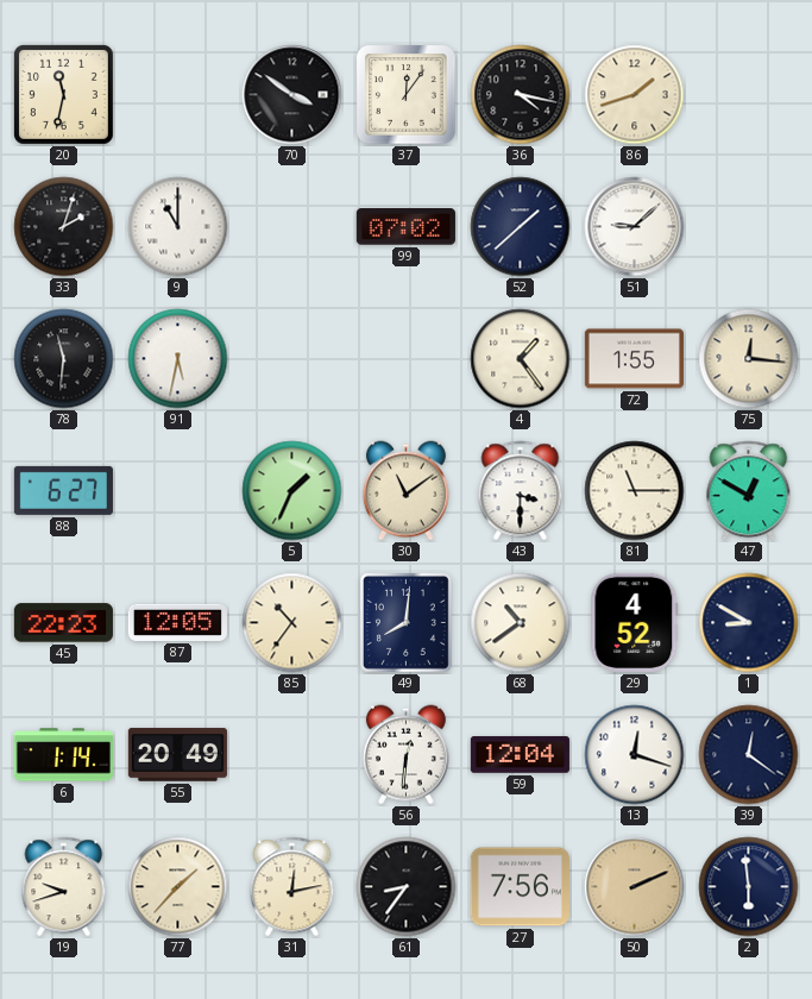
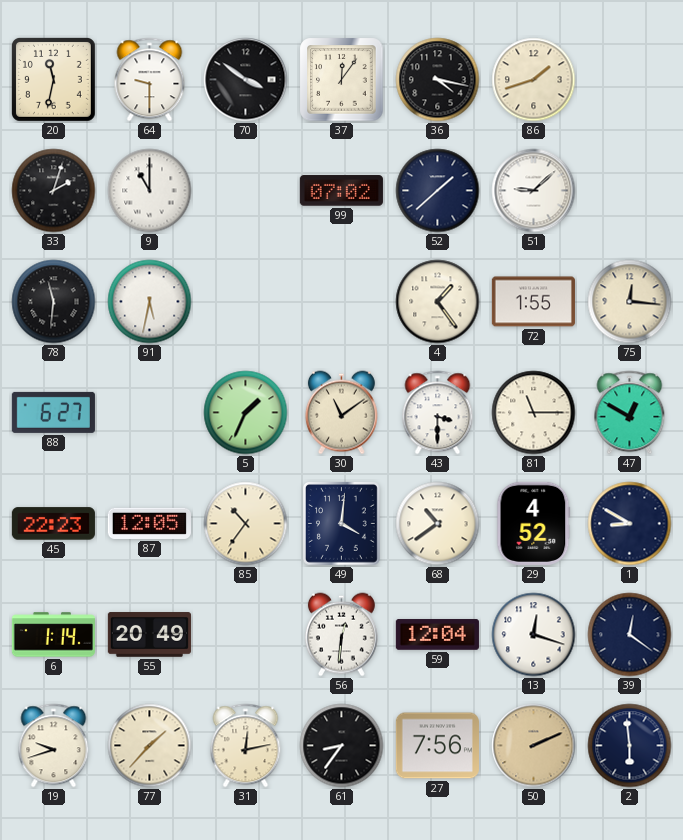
64: none -> 9:30
49: 8:01 -> 4:01
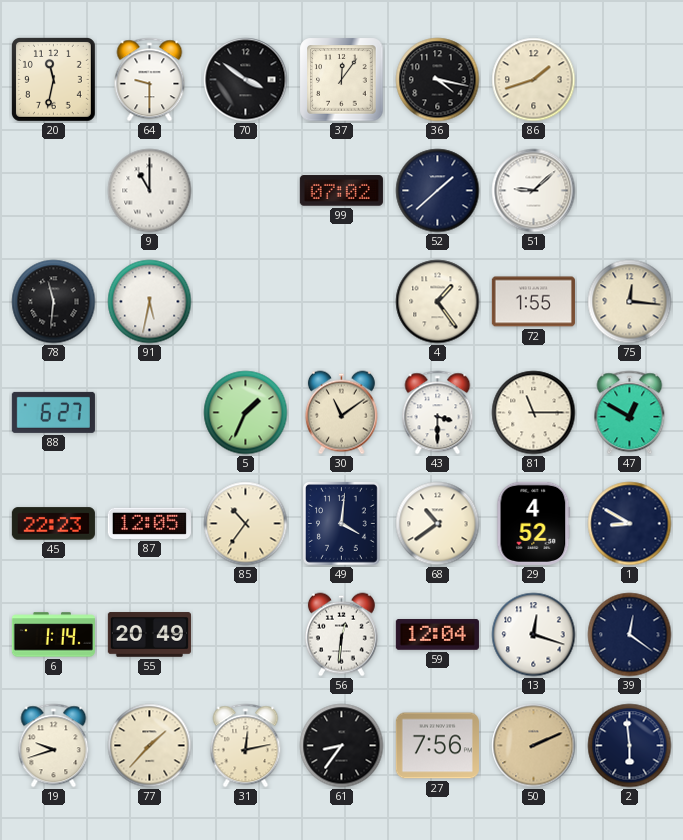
33: 2:03 -> none
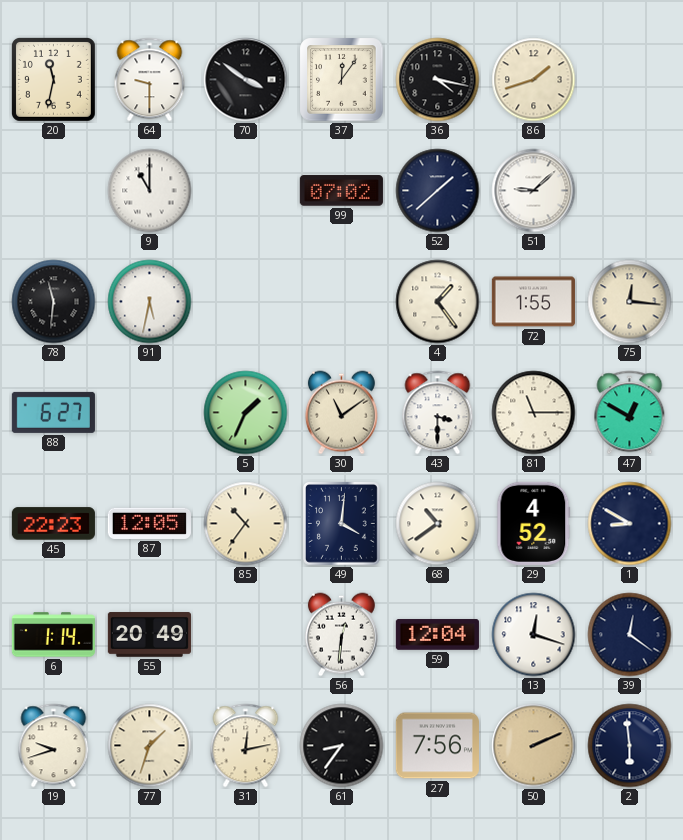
77: 1:37 -> 1:33
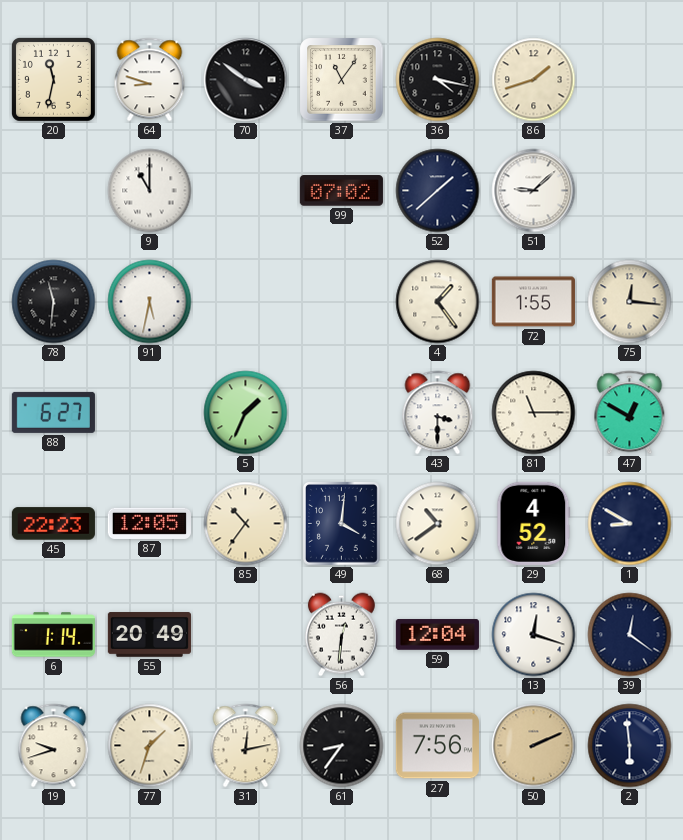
64: 9:30 -> 8:48
37: 12:06 -> 11:06
30: 11:09 -> none
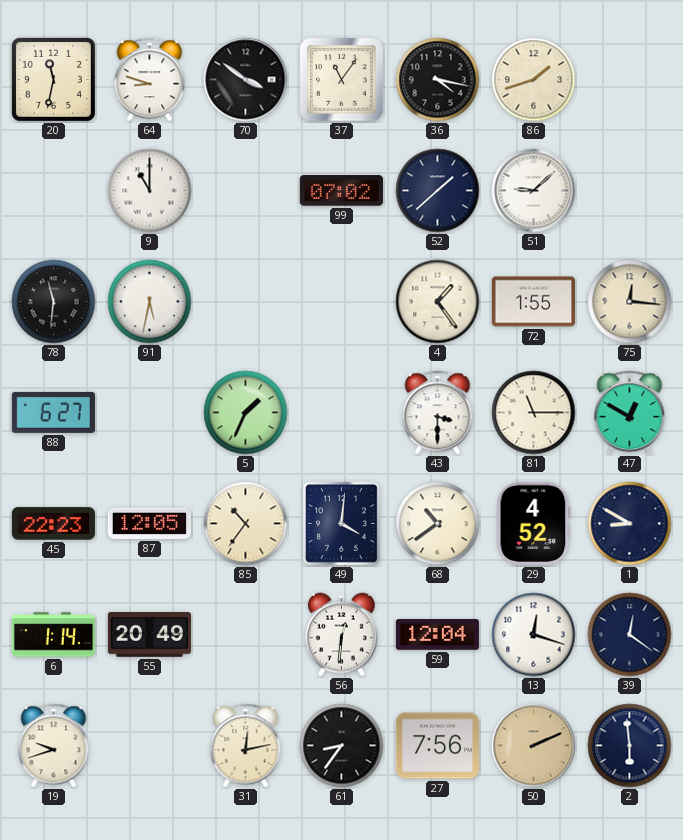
77: 1:33 -> none
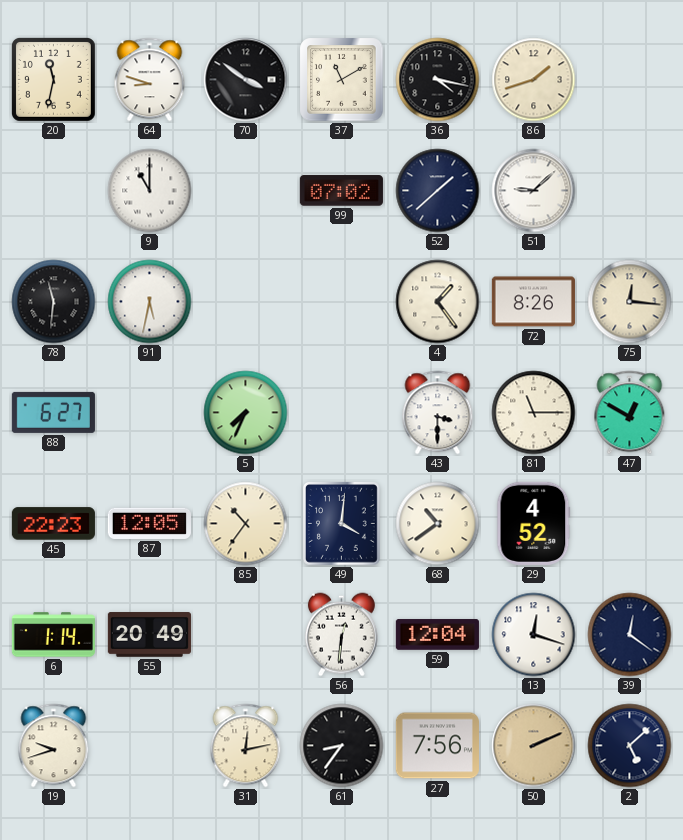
37: 11:06 -> 11:10
72: 1:55 -> 8:26
5: 1:34 -> 7:34
1: 8:50 -> none
2: 5:59 -> 5:08
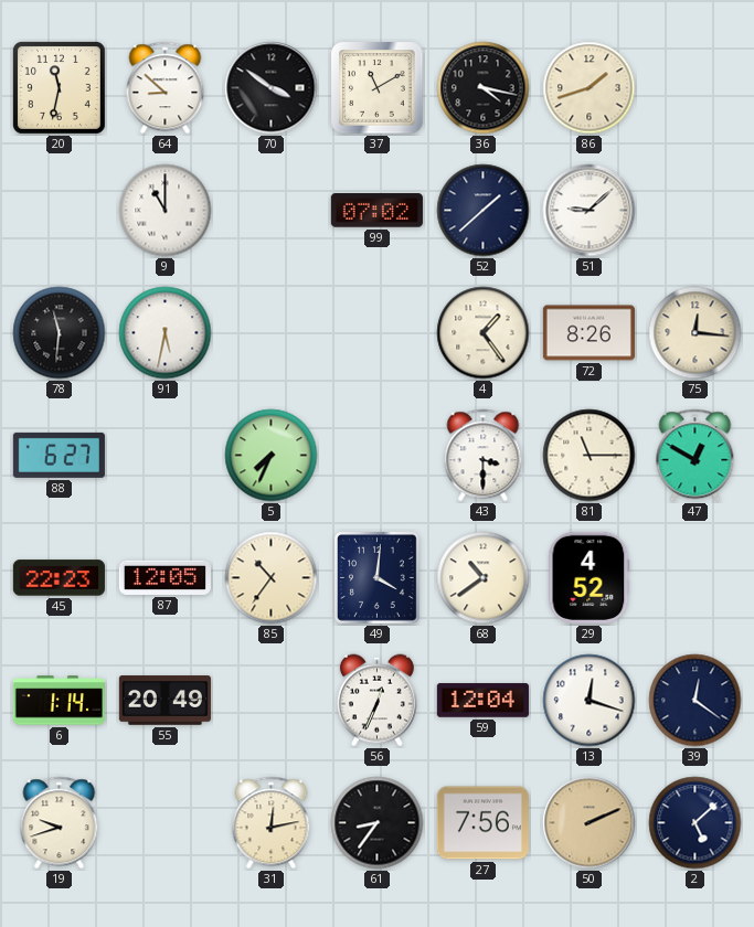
64: 8:48 -> 8:52
56: 12:31 -> 12:34
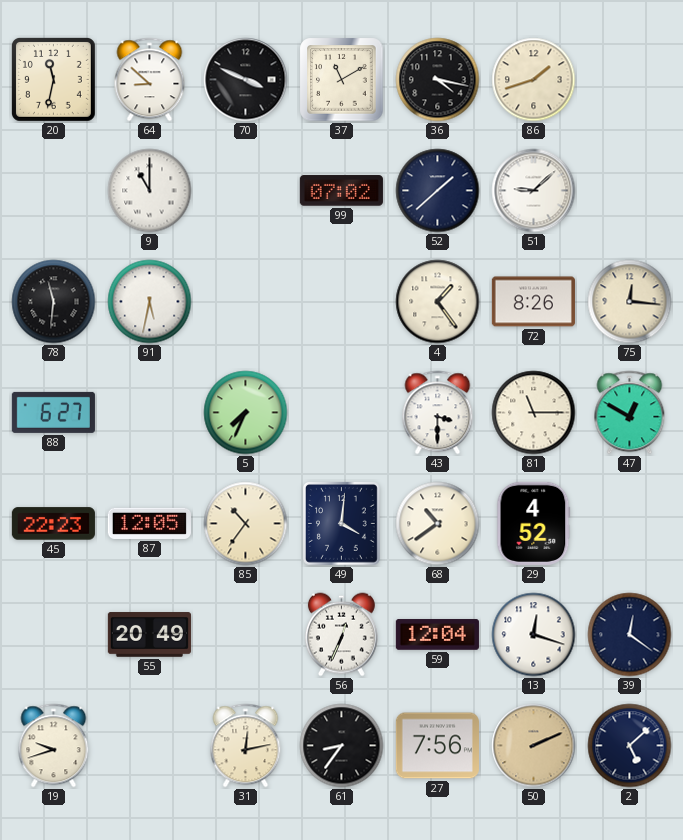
70: 3:51 -> 3:49
6: 1:14 -> none
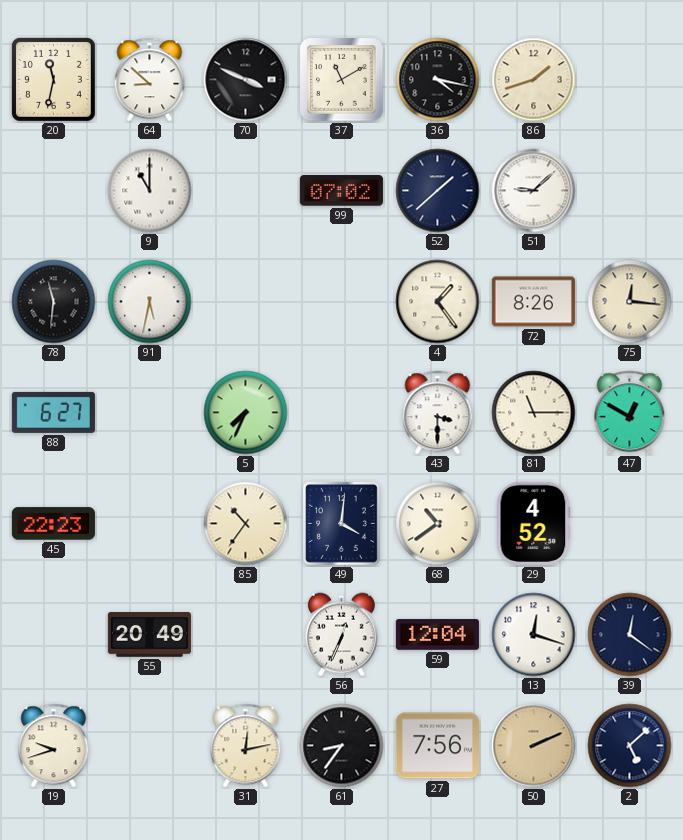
87: 12:05 -> none
